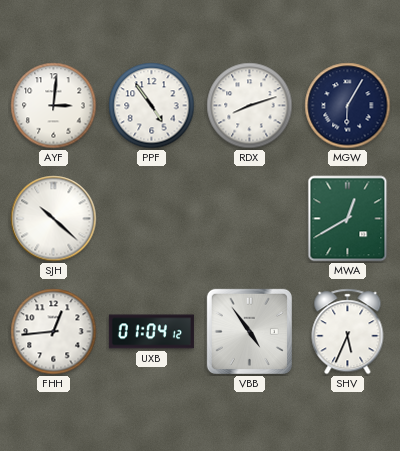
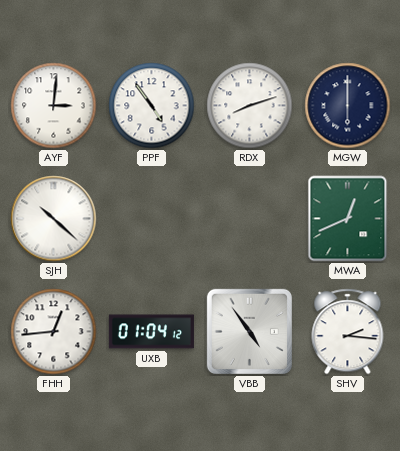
MGW: 6:05 -> 6:00
MWA: 12:40 -> 12:41
SHV: 5:34 -> 2:16
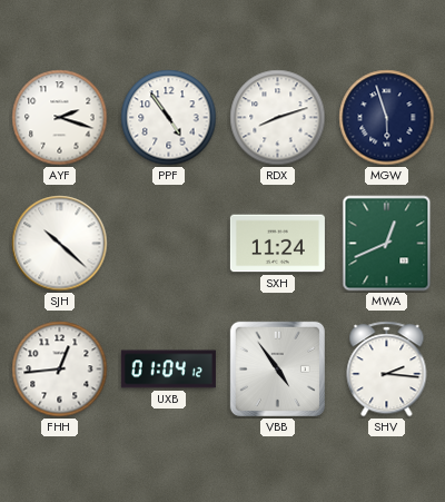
AYF: 3:01 -> 2:18
MGW: 6:00 -> 5:57
SXH: none -> 11:24
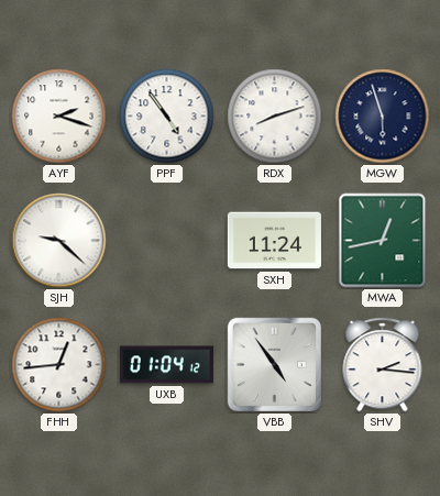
SJH: 10:22 -> 9:22
MWA: 12:41 -> 12:43
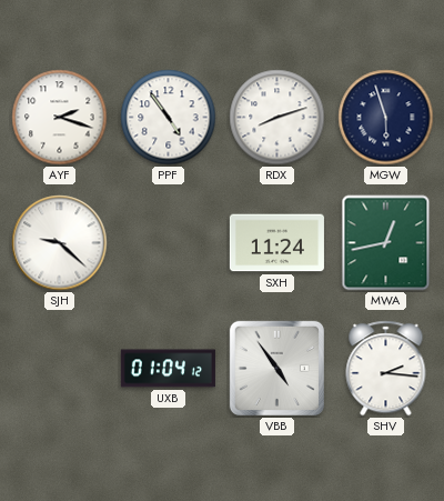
FHH: 12:44 -> none
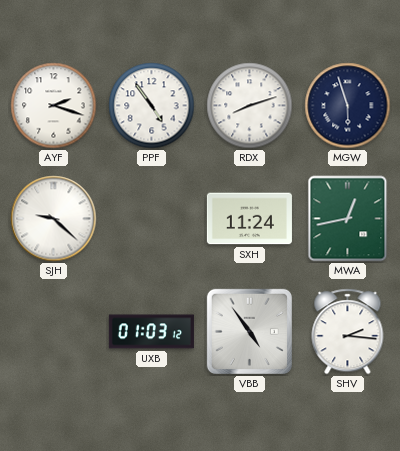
UXB: 01:04 -> 01:03
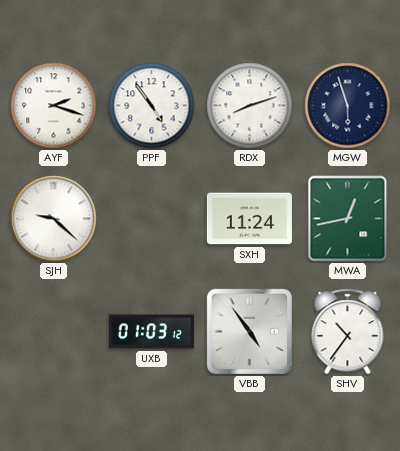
SHV: 2:16 -> 10:36
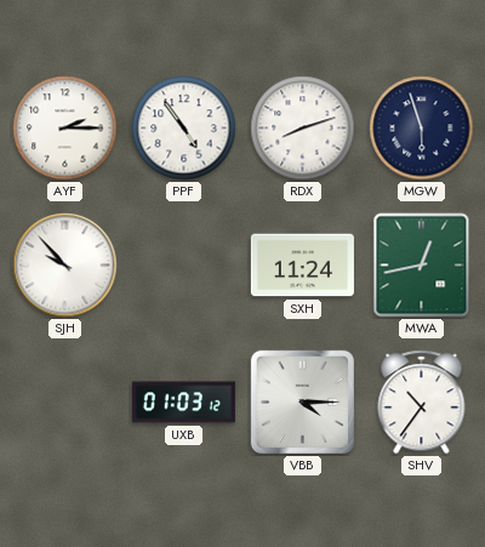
AYF: 2:18 -> 2:15
SJH: 9:22 -> 9:53
VBB: 4:54 -> 4:15
